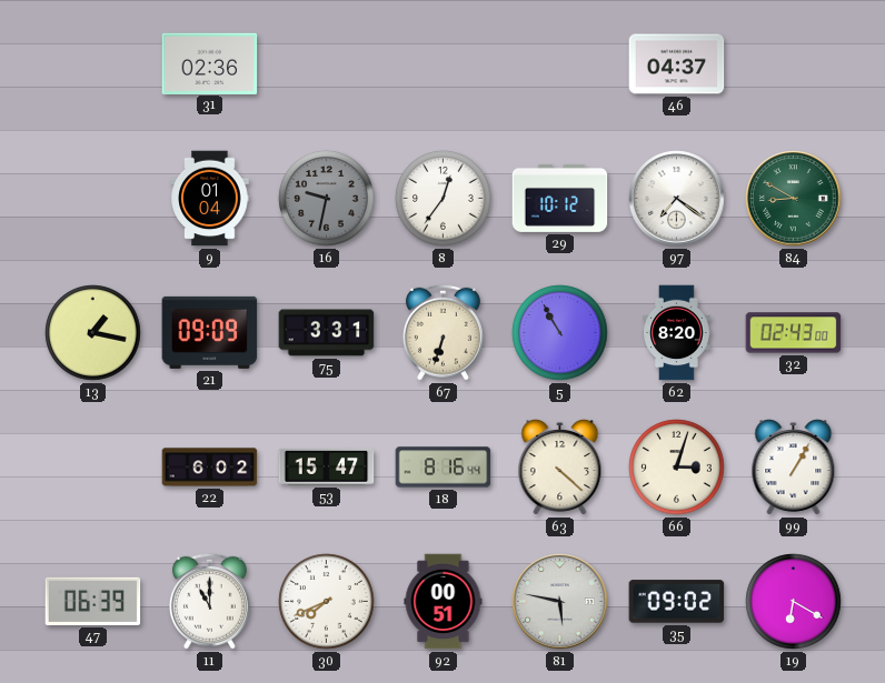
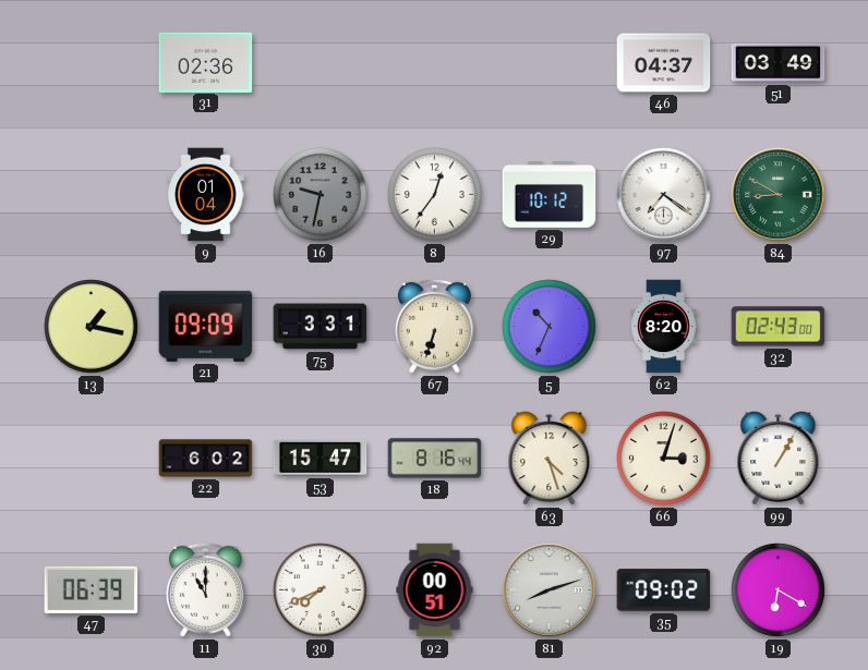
51: none -> 03:49
5: 10:55 -> 10:34
63: 4:22 -> 4:27
81: 5:47 -> 8:12
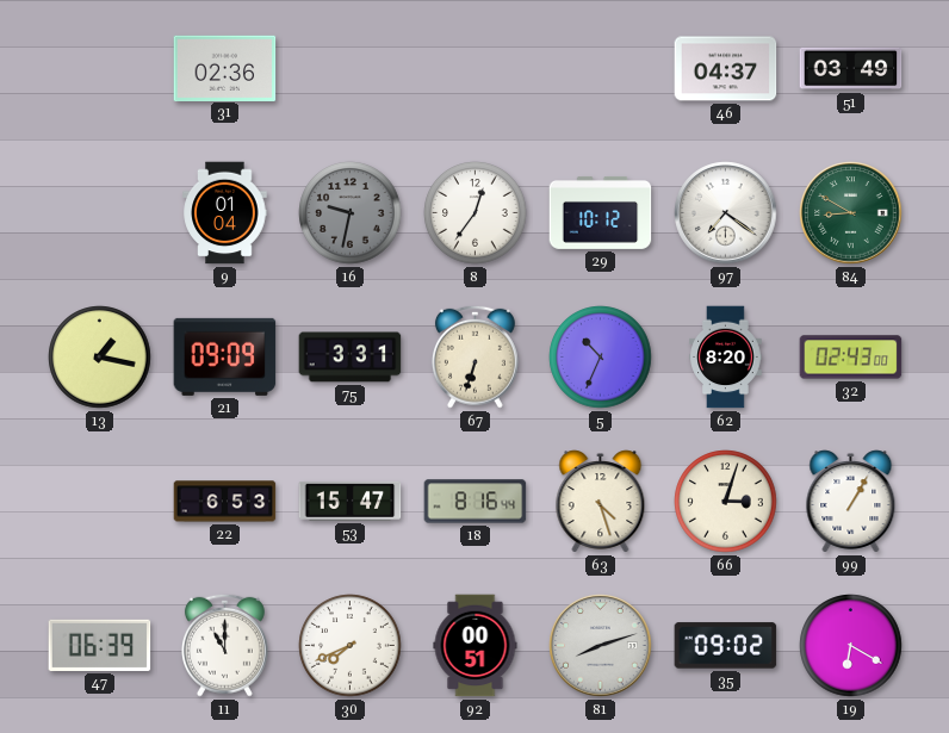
22: 6:02 -> 6:53
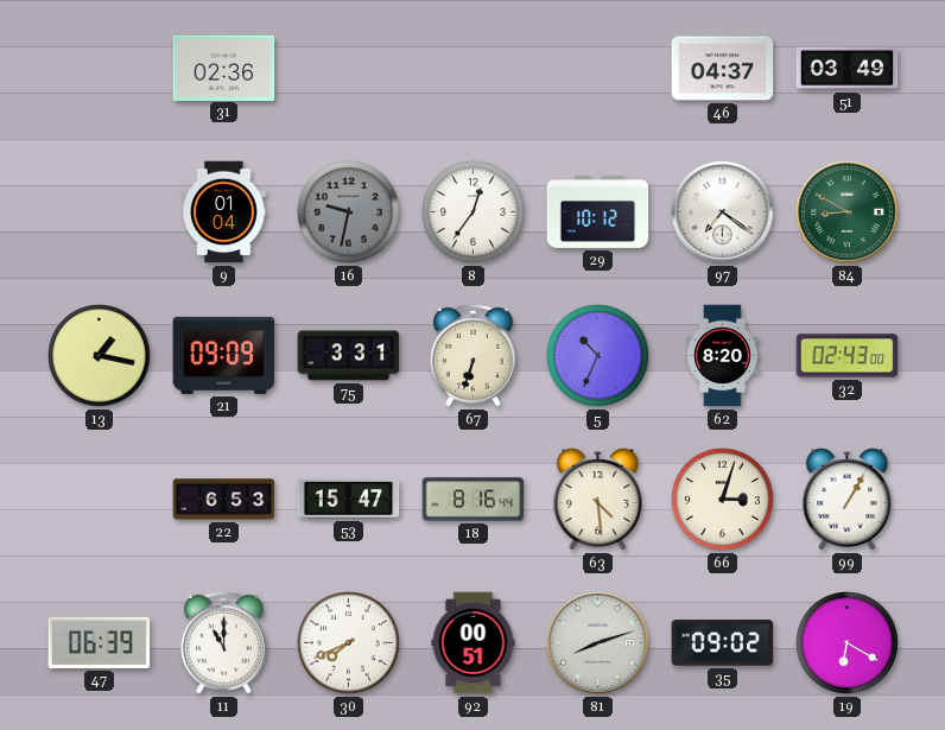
63: 4:27 -> 4:29
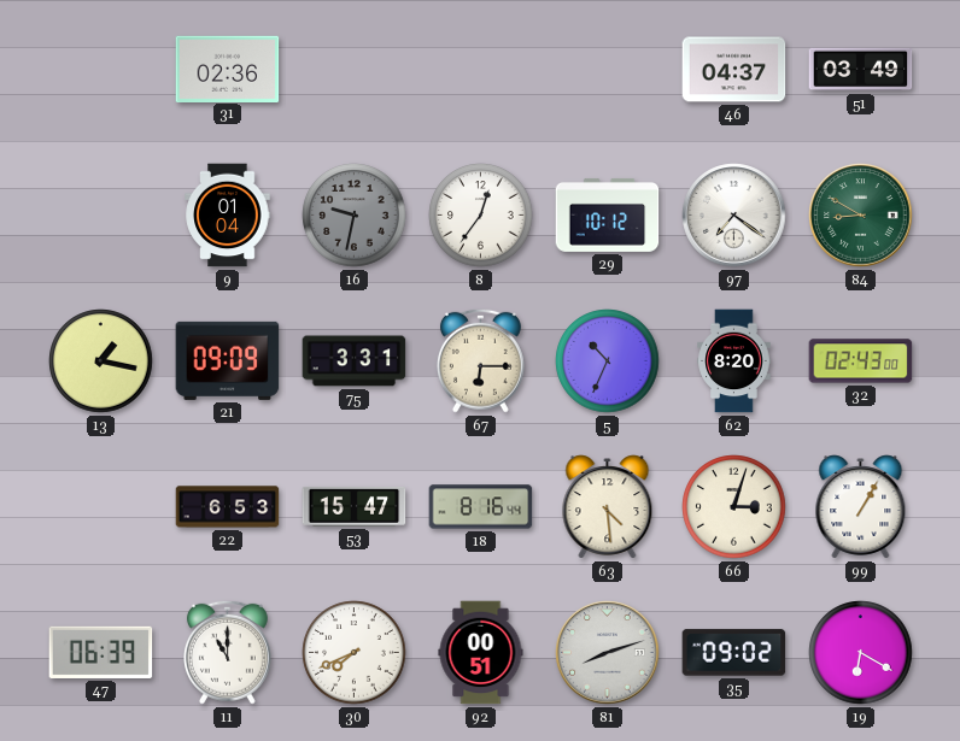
67: 6:33 -> 6:15
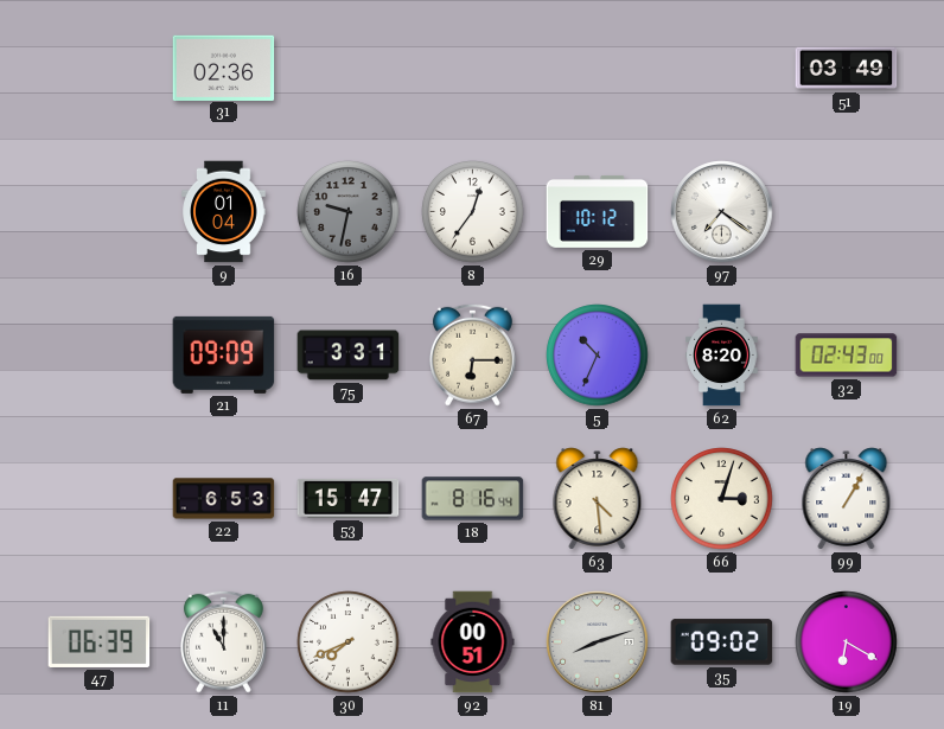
46: 04:37 -> none
84: 8:50 -> none
13: 1:17 -> none
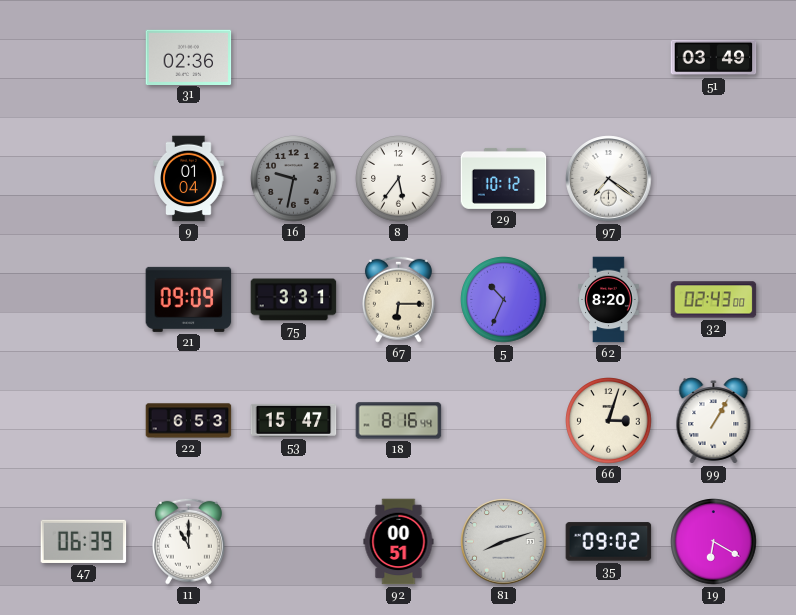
8: 12:36 -> 5:36
63: 4:29 -> none
30: 7:41 -> none
